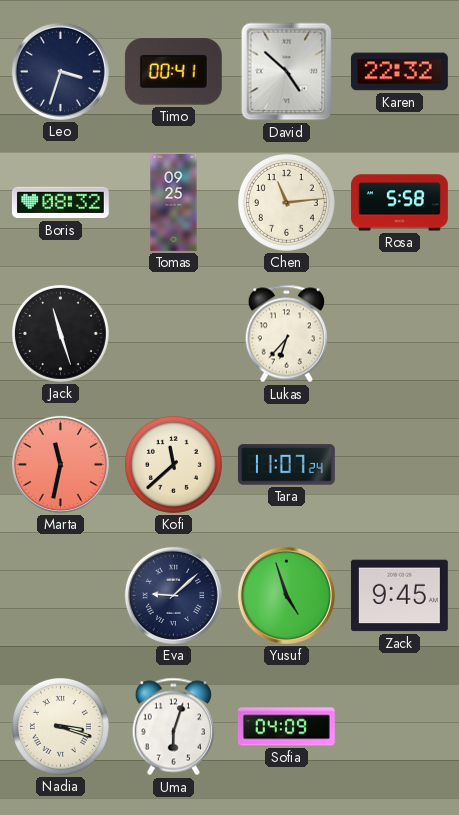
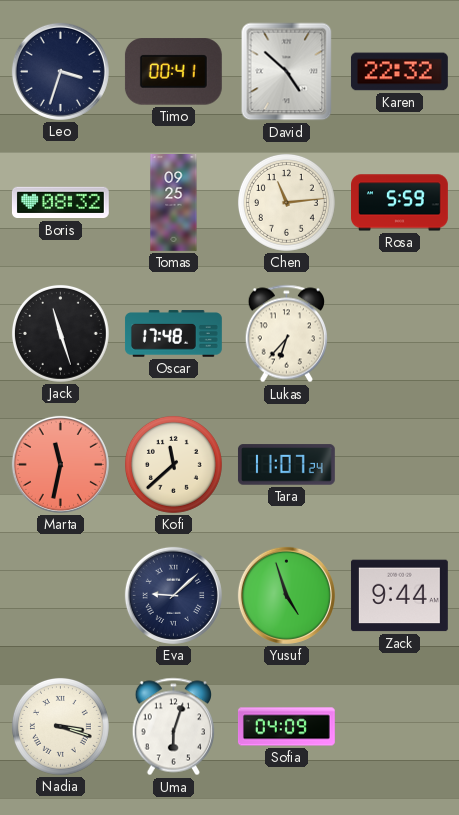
Rosa: 5:58 -> 5:59
Oscar: none -> 17:48
Zack: 9:45 -> 9:44
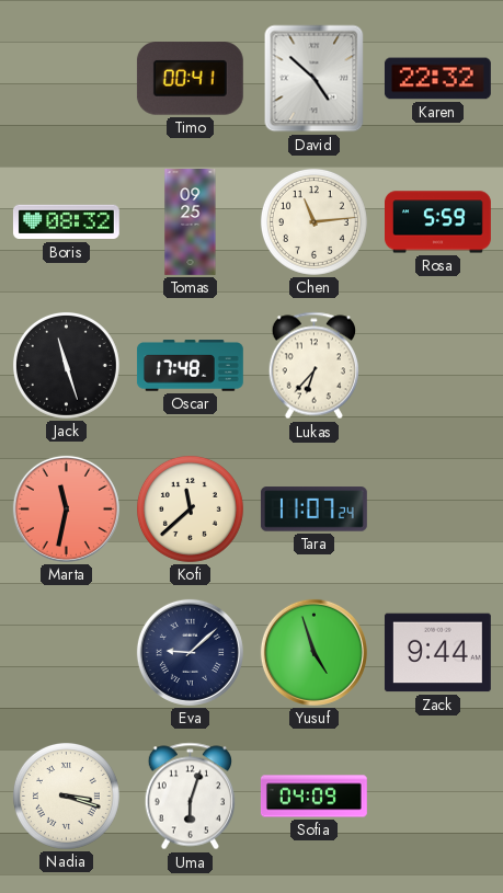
Leo: 3:33 -> none
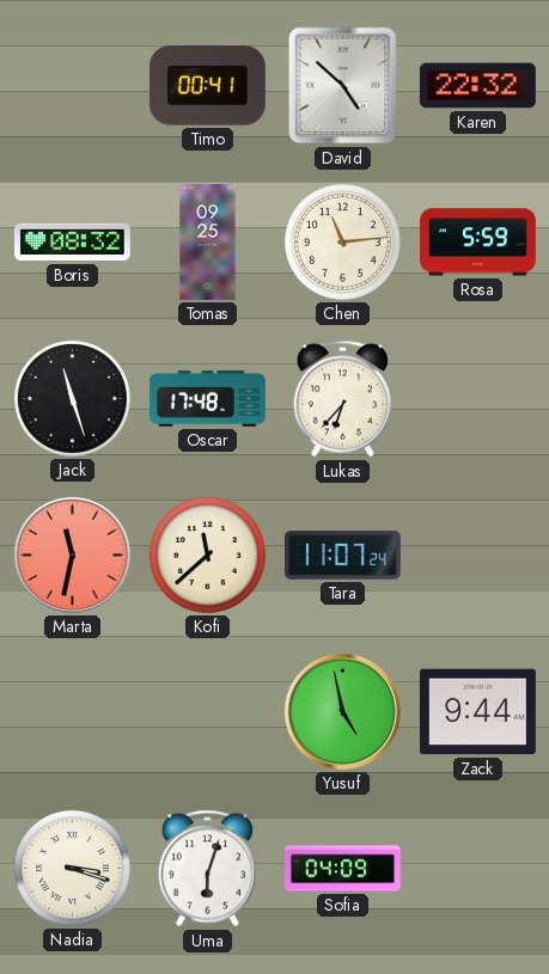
Eva: 9:08 -> none
Yusuf: 4:57 -> 4:58
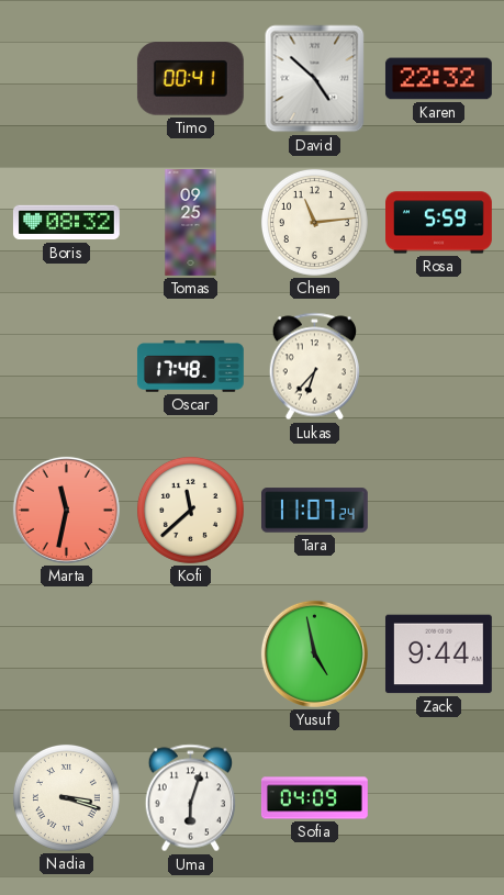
Jack: 11:27 -> none
